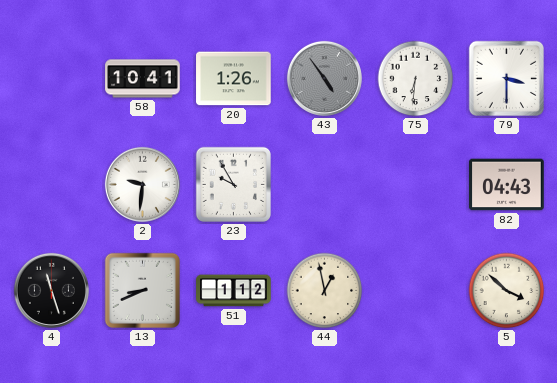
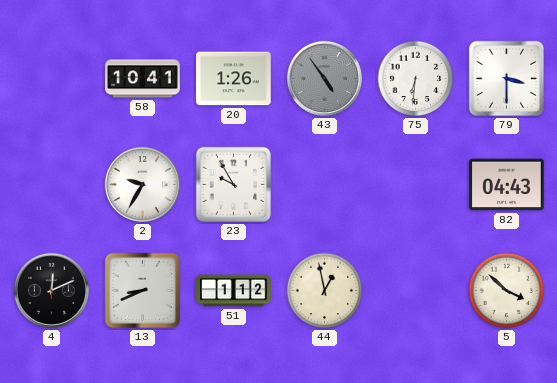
2: 9:31 -> 9:35
4: 11:27 -> 12:11
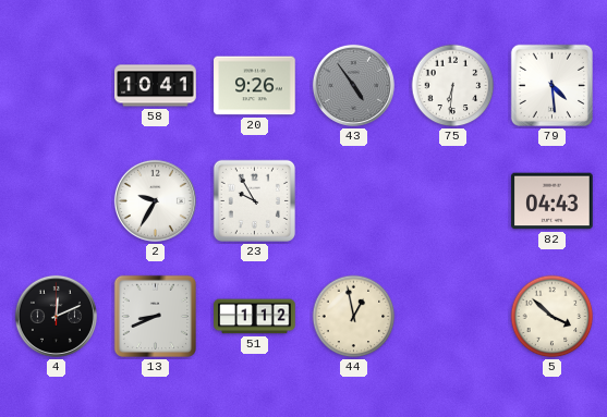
20: 1:26 -> 9:26
79: 3:30 -> 4:29
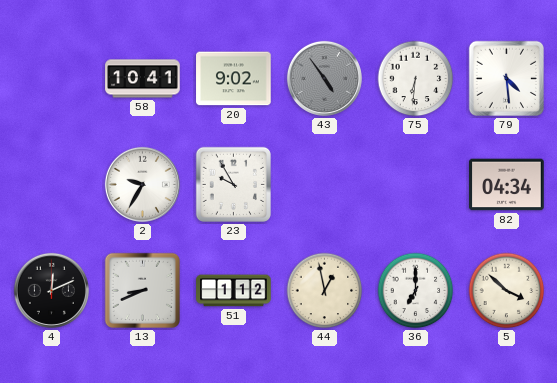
20: 9:26 -> 9:02
82: 04:43 -> 04:34
36: none -> 7:00
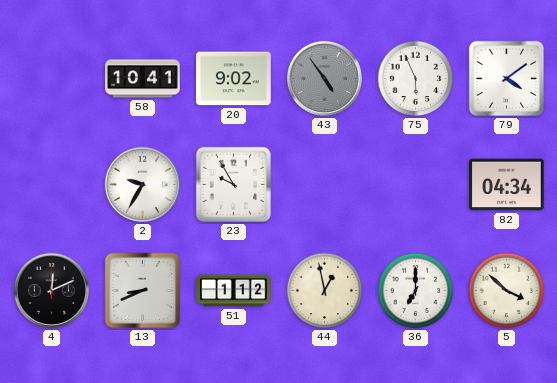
75: 6:31 -> 5:56
79: 4:29 -> 4:09
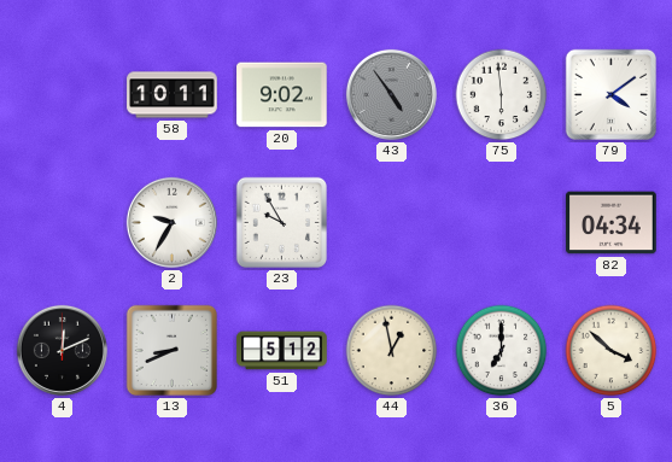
58: 10:41 -> 10:11
75: 5:56 -> 5:59
51: 1:12 -> 5:12
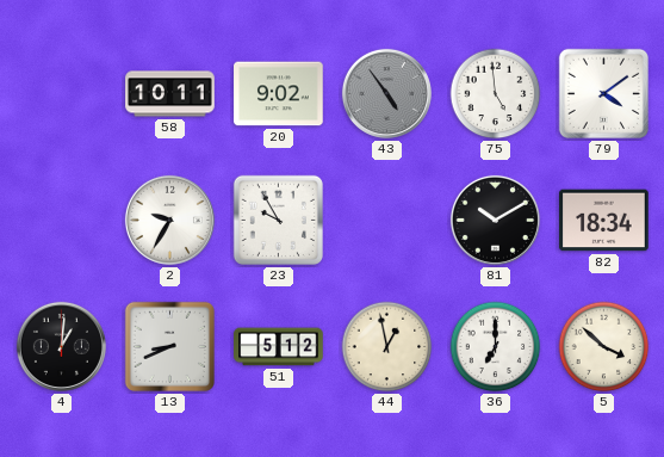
75: 5:59 -> 4:59
81: none -> 10:10
82: 04:34 -> 18:34
4: 12:11 -> 1:01
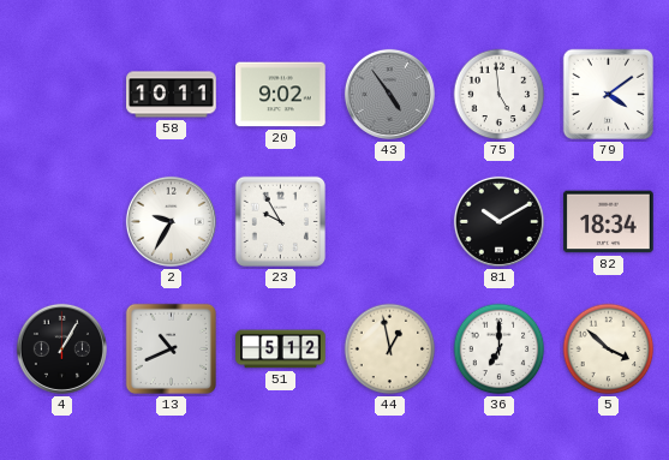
4: 1:01 -> 1:05
13: 8:41 -> 10:41
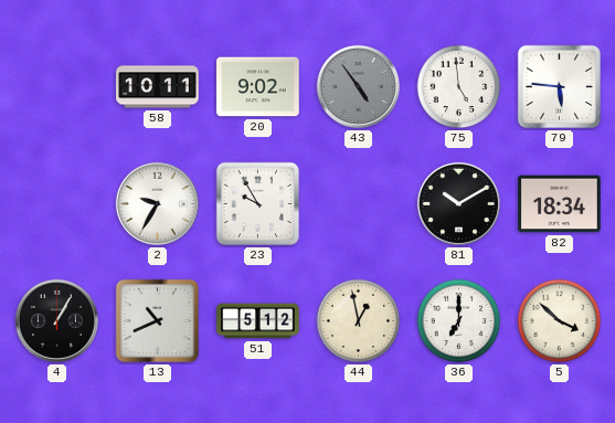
79: 4:09 -> 5:46
